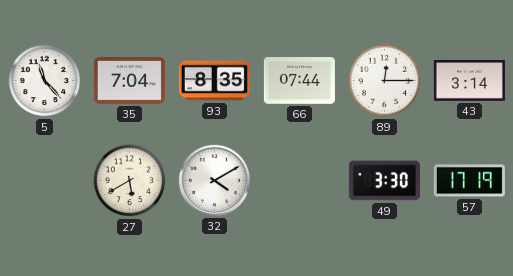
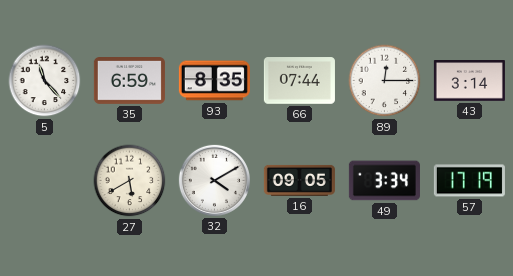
35: 7:04 -> 6:59
16: none -> 09:05
49: 3:30 -> 3:34
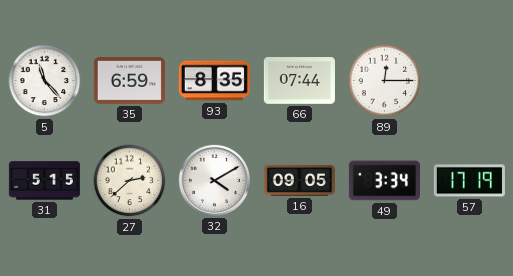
43: 3:14 -> none
31: none -> 5:15
27: 5:40 -> 2:38
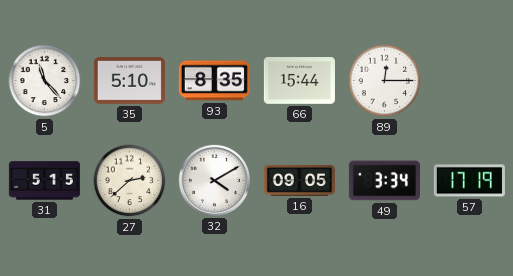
35: 6:59 -> 5:10
66: 07:44 -> 15:44
